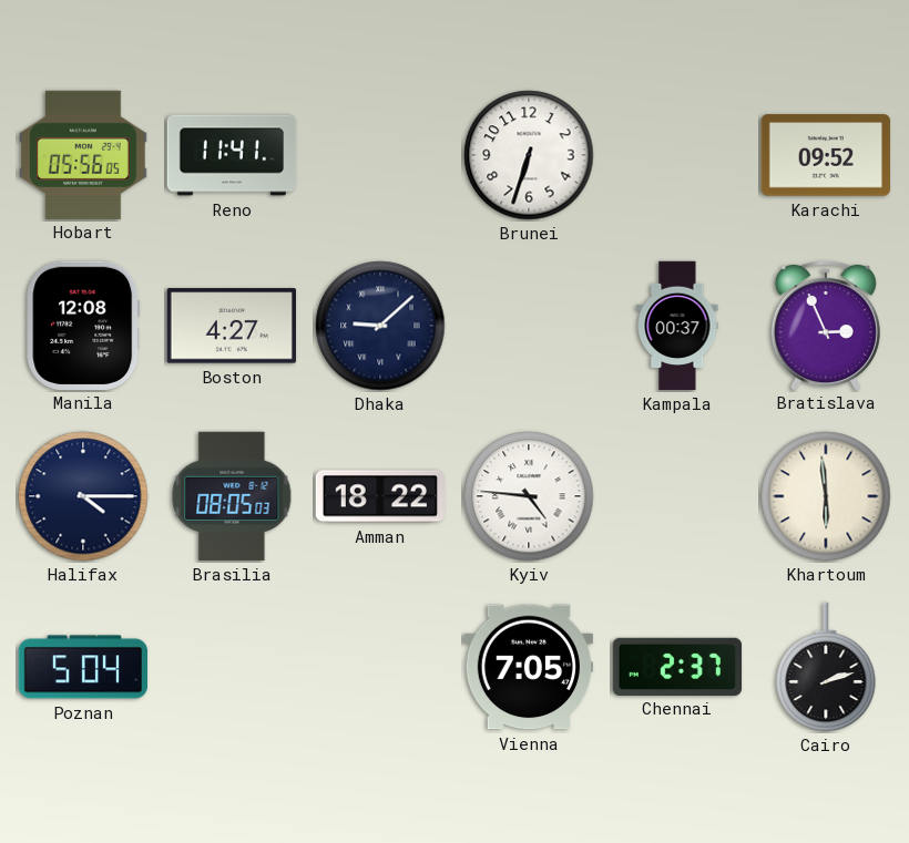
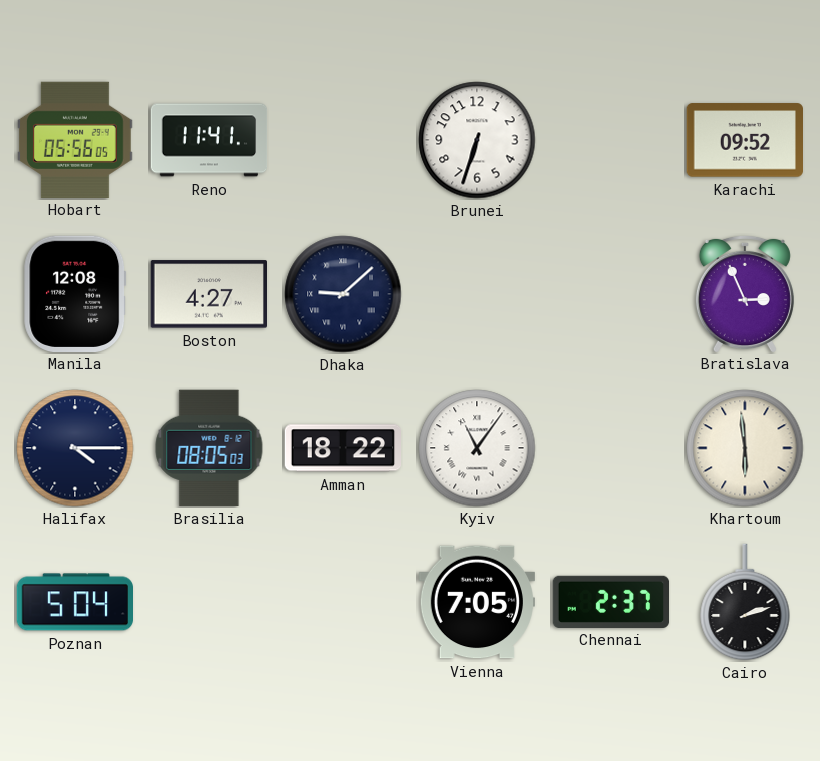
Kampala: 00:37 -> none
Kyiv: 4:46 -> 11:06
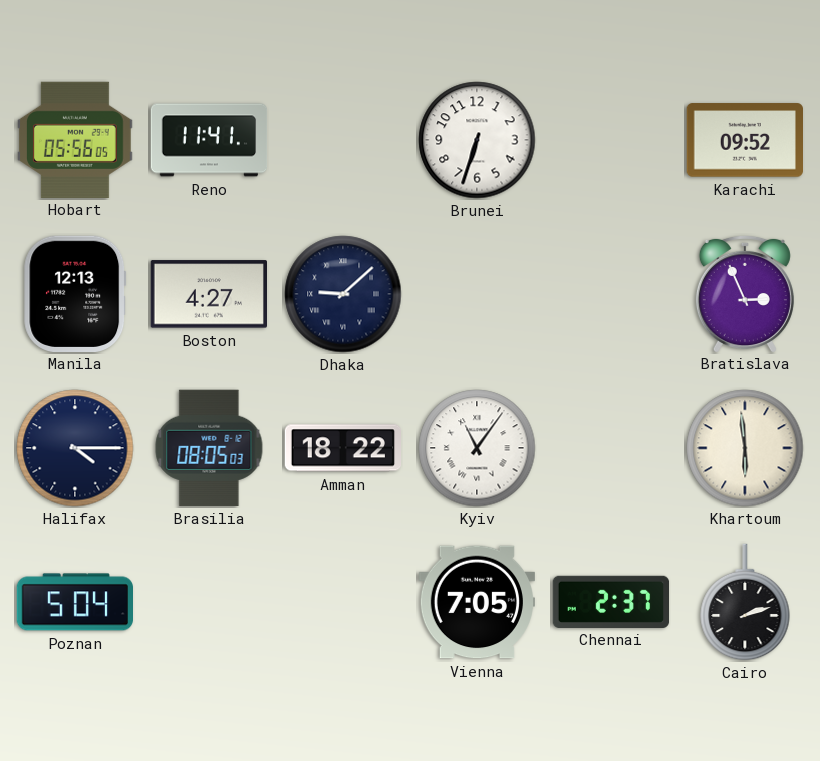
Manila: 12:08 -> 12:13
